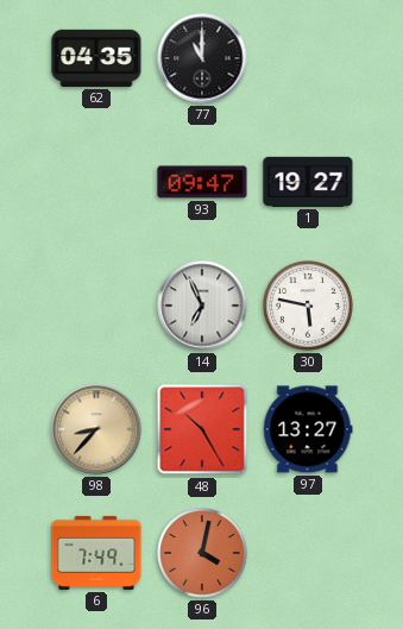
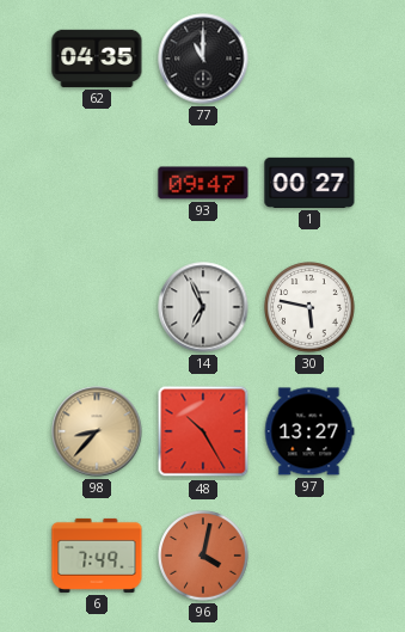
1: 19:27 -> 00:27
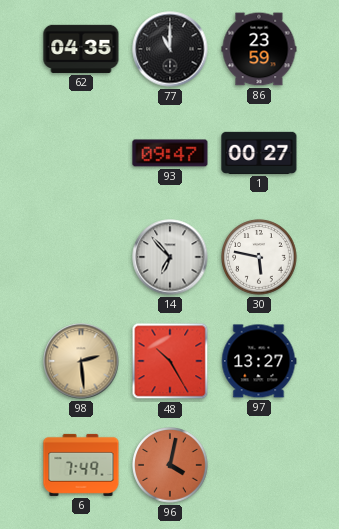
86: none -> 23:59
14: 6:56 -> 6:53
98: 8:37 -> 2:29
